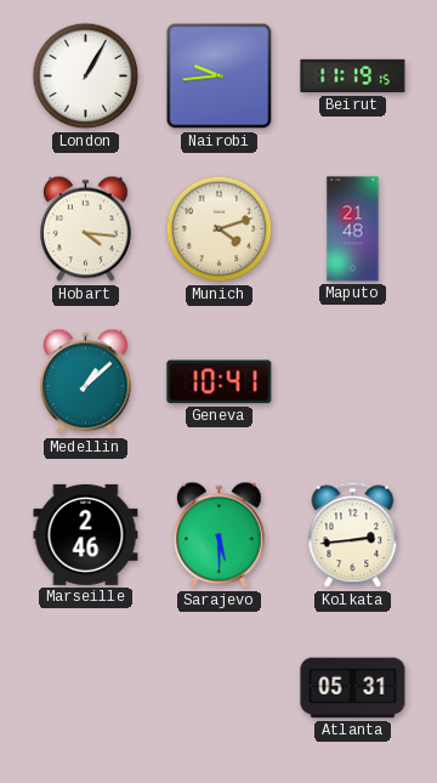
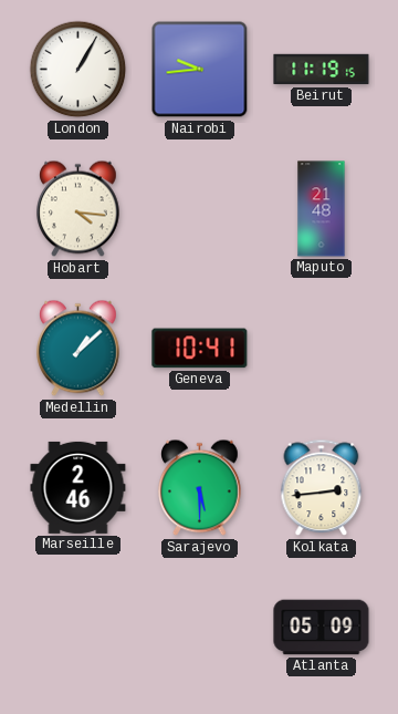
Munich: 4:12 -> none
Atlanta: 05:31 -> 05:09
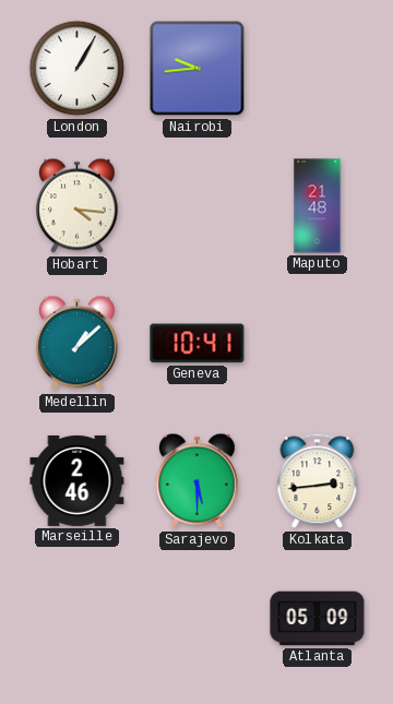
Beirut: 11:19 -> none
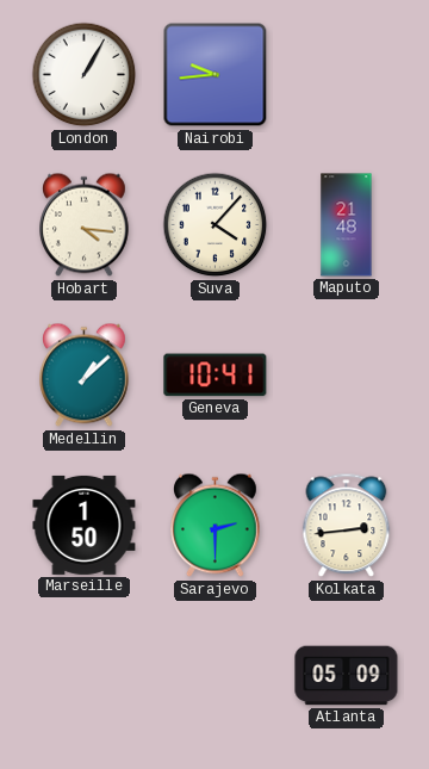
Suva: none -> 4:07
Marseille: 2:46 -> 1:50
Sarajevo: 5:30 -> 2:30
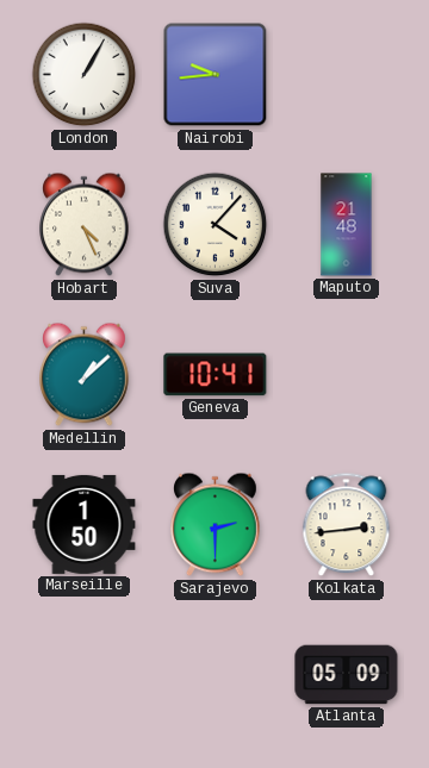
Hobart: 4:16 -> 4:26
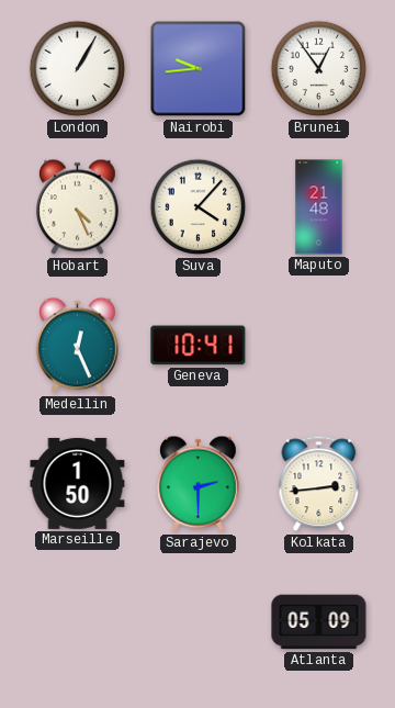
Brunei: none -> 12:54
Medellin: 1:08 -> 12:26
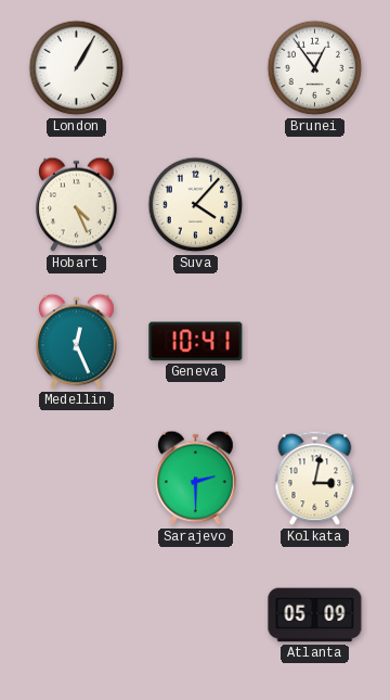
Nairobi: 9:44 -> none
Maputo: 21:48 -> none
Marseille: 1:50 -> none
Kolkata: 2:44 -> 3:02
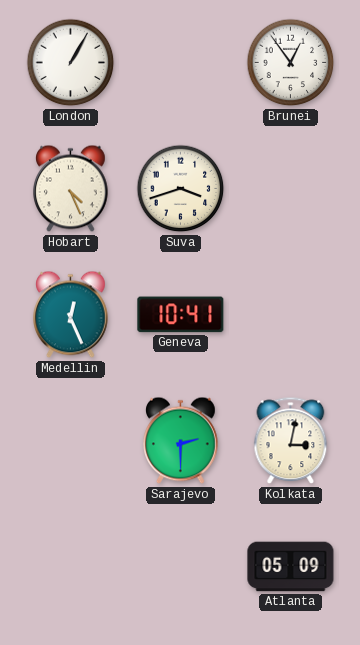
Suva: 4:07 -> 3:42
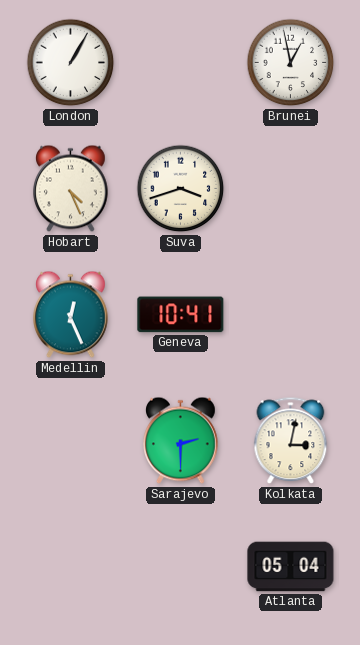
Brunei: 12:54 -> 12:58
Atlanta: 05:09 -> 05:04
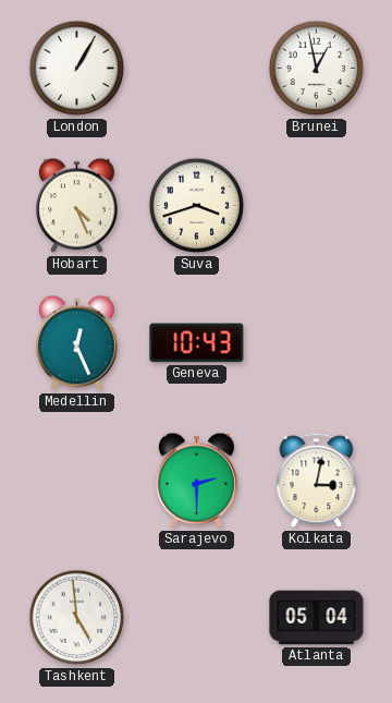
Geneva: 10:41 -> 10:43
Tashkent: none -> 4:59
